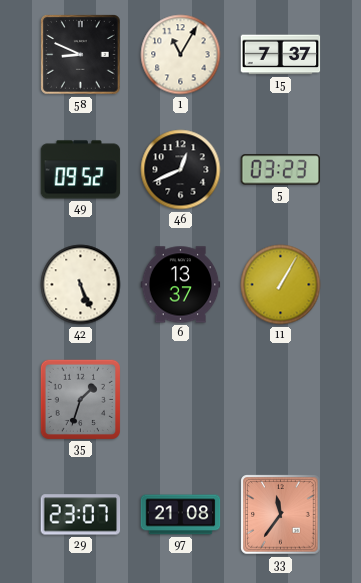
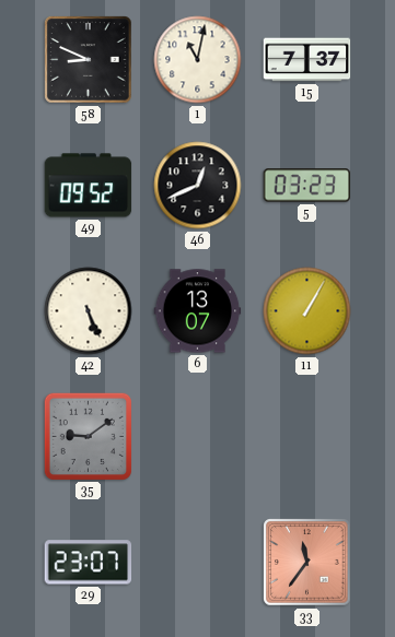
1: 11:05 -> 11:02
6: 13:37 -> 13:07
35: 1:33 -> 9:09
97: 21:08 -> none
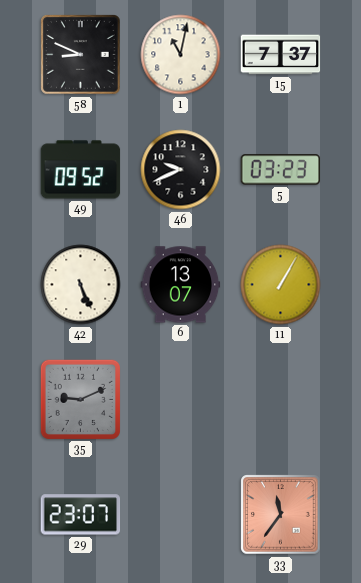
46: 12:41 -> 9:41
35: 9:09 -> 9:11
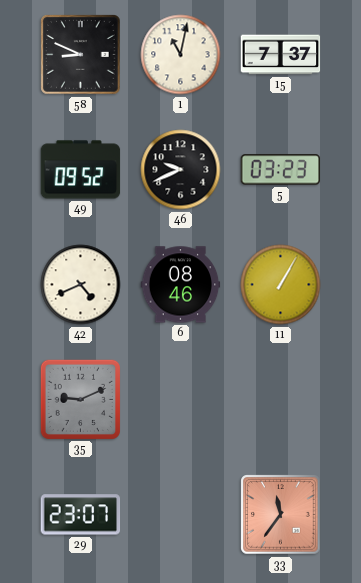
42: 5:26 -> 4:41
6: 13:07 -> 08:46
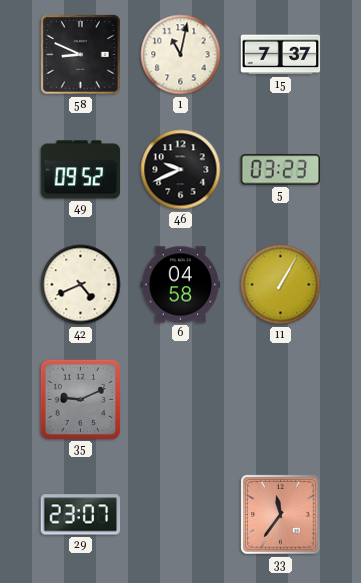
6: 08:46 -> 04:58
